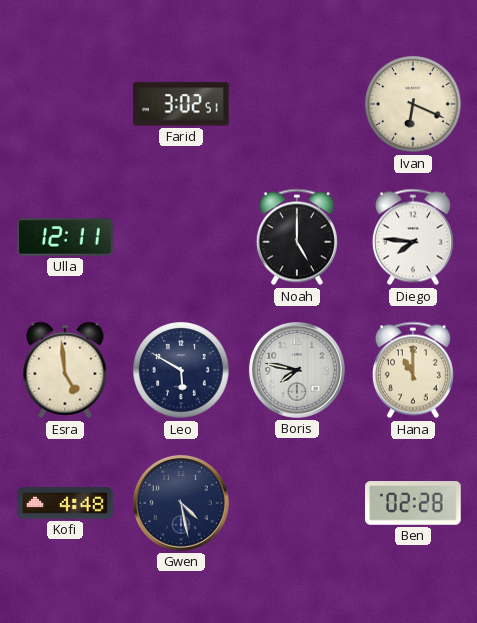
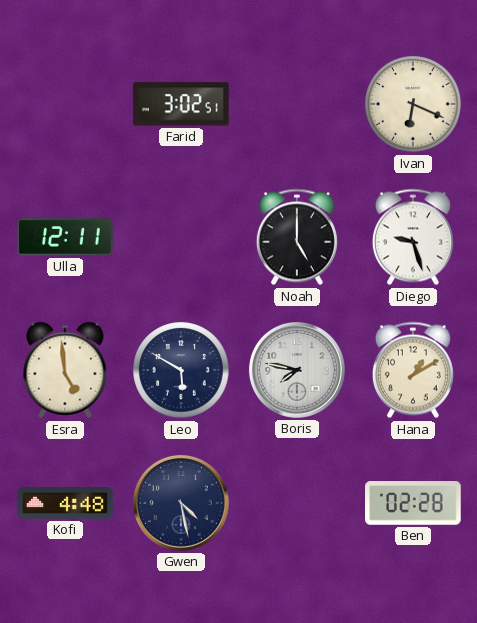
Diego: 7:46 -> 9:27
Hana: 11:00 -> 1:10
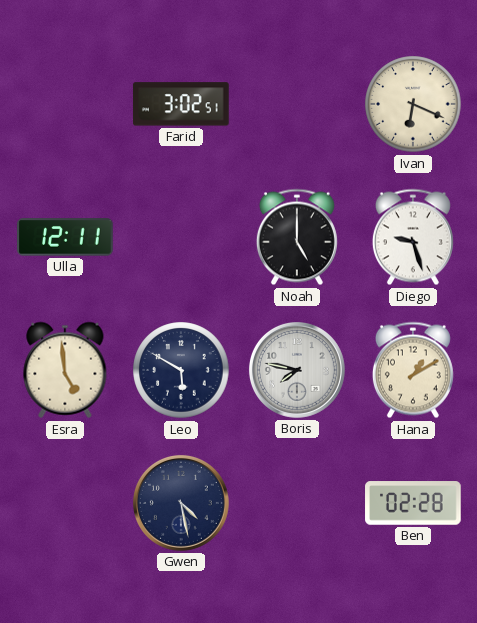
Kofi: 4:48 -> none
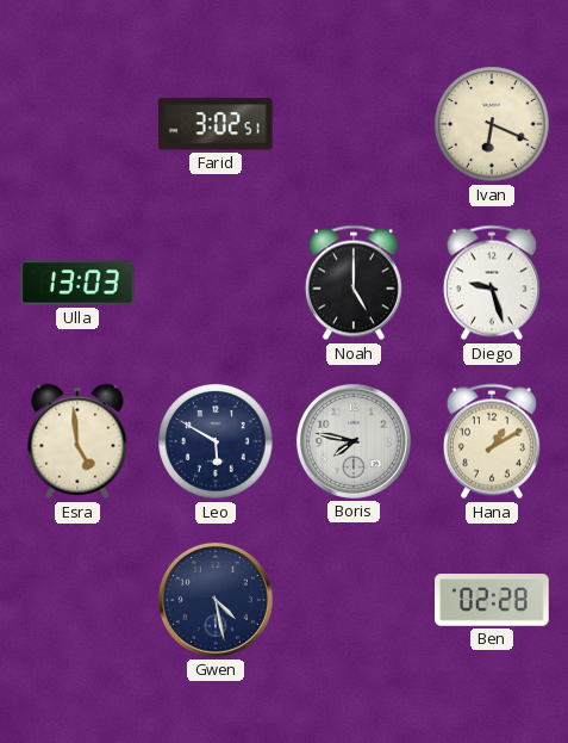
Ulla: 12:11 -> 13:03
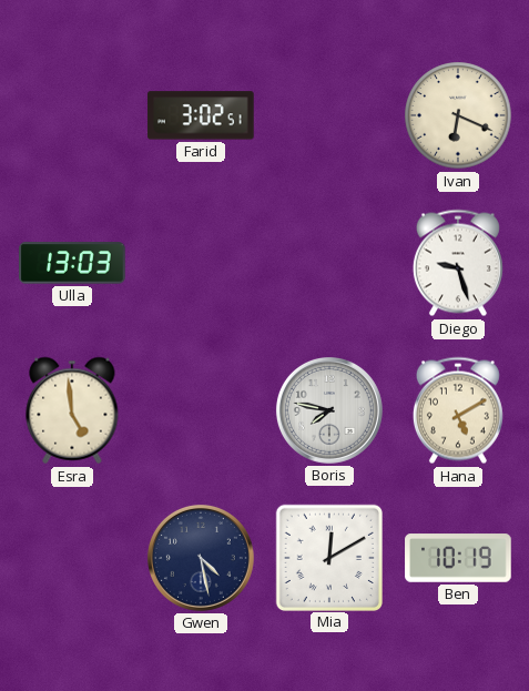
Noah: 5:00 -> none
Leo: 5:50 -> none
Hana: 1:10 -> 5:10
Mia: none -> 12:10
Ben: 02:28 -> 10:19
